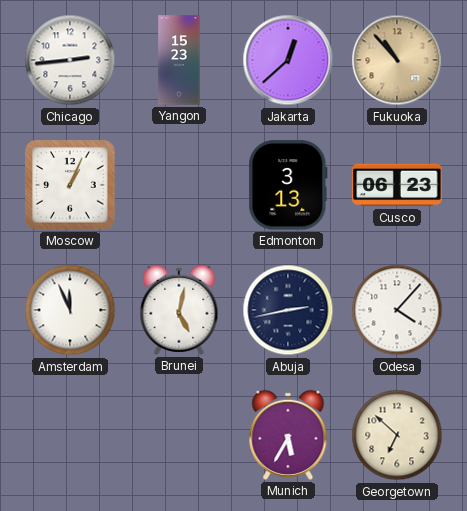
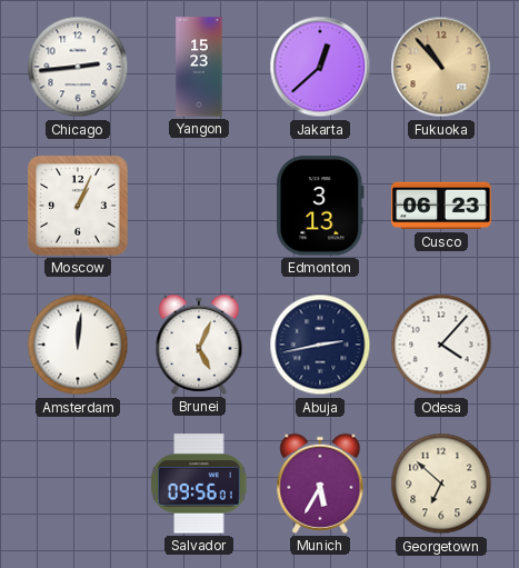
Amsterdam: 11:56 -> 12:01
Brunei: 5:02 -> 5:04
Salvador: none -> 09:56
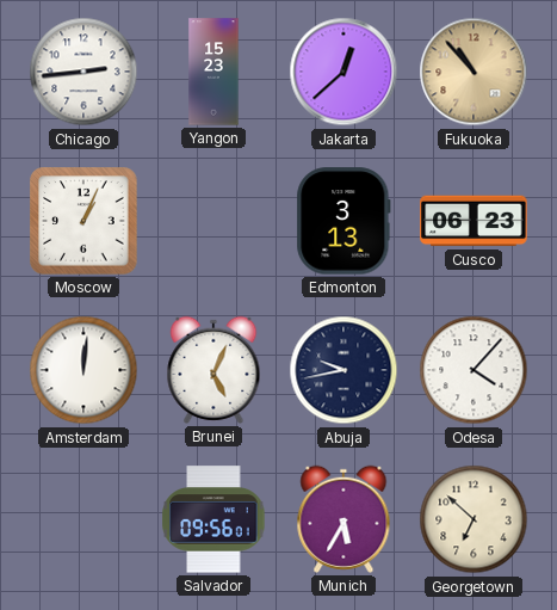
Abuja: 2:43 -> 9:43
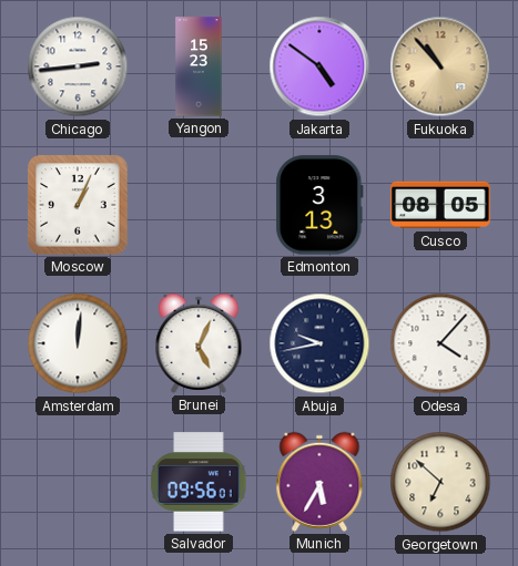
Jakarta: 12:38 -> 4:51
Cusco: 06:23 -> 08:05
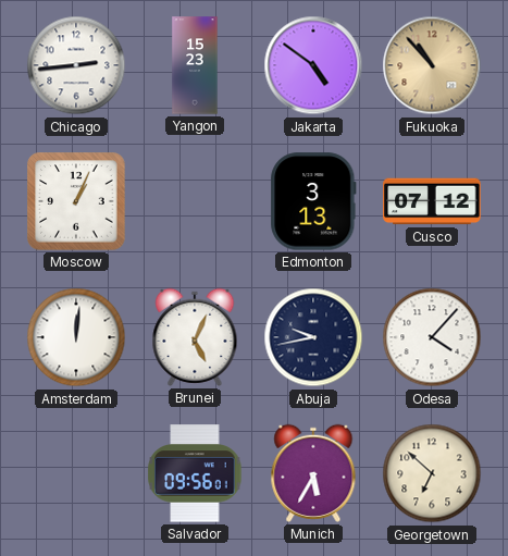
Cusco: 08:05 -> 07:12
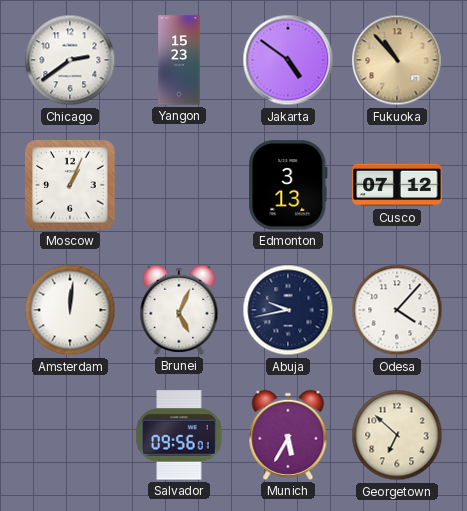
Chicago: 2:44 -> 2:39
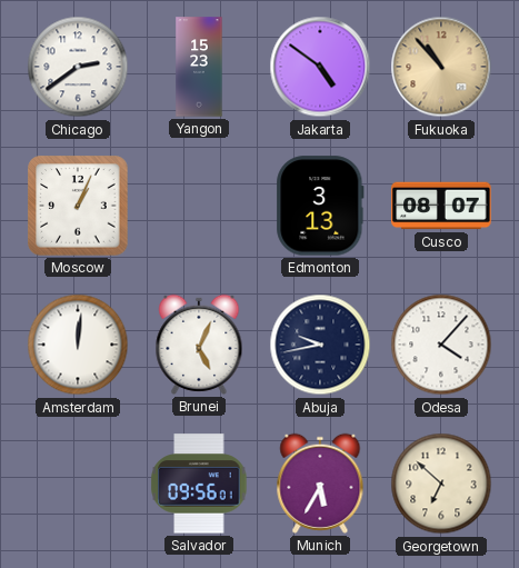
Cusco: 07:12 -> 08:07
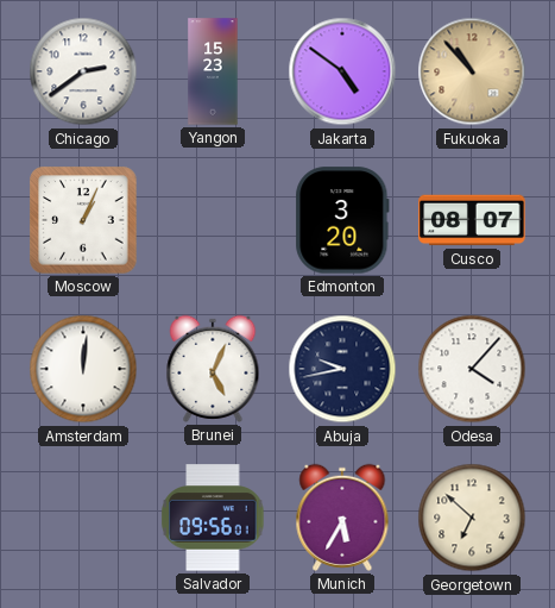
Edmonton: 3:13 -> 3:20
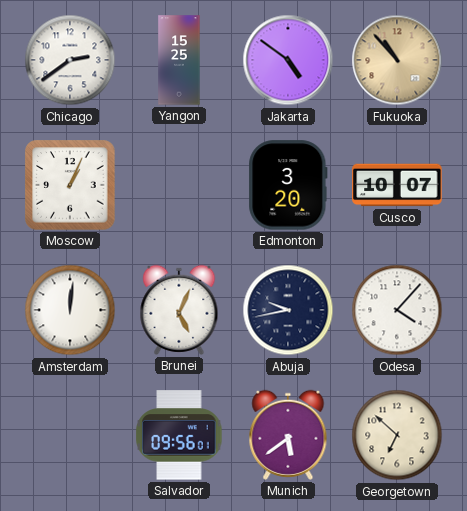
Yangon: 15:23 -> 15:25
Cusco: 08:07 -> 10:07
Munich: 5:35 -> 5:39
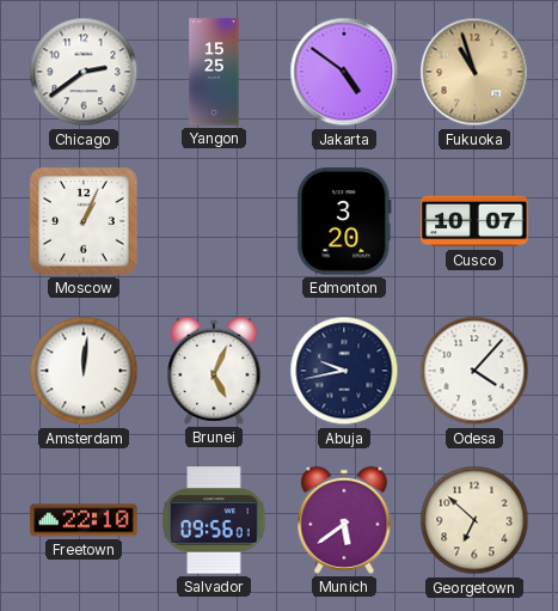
Fukuoka: 10:53 -> 10:57
Freetown: none -> 22:10
